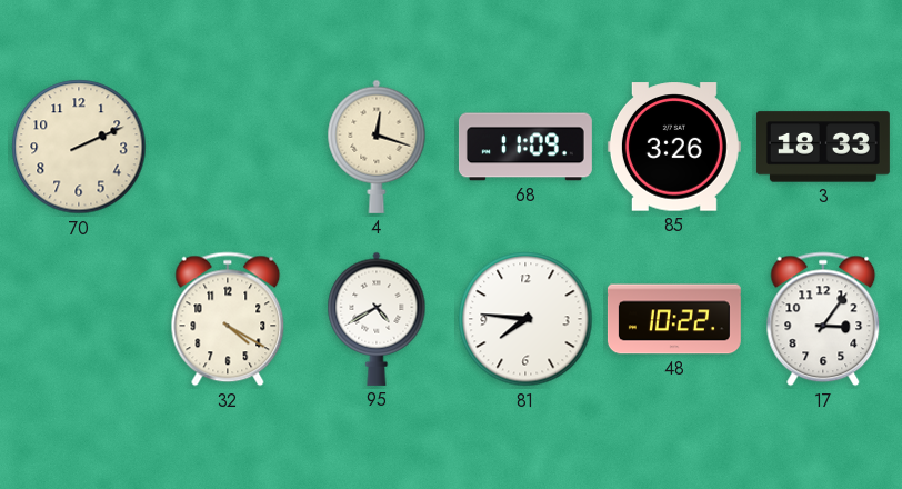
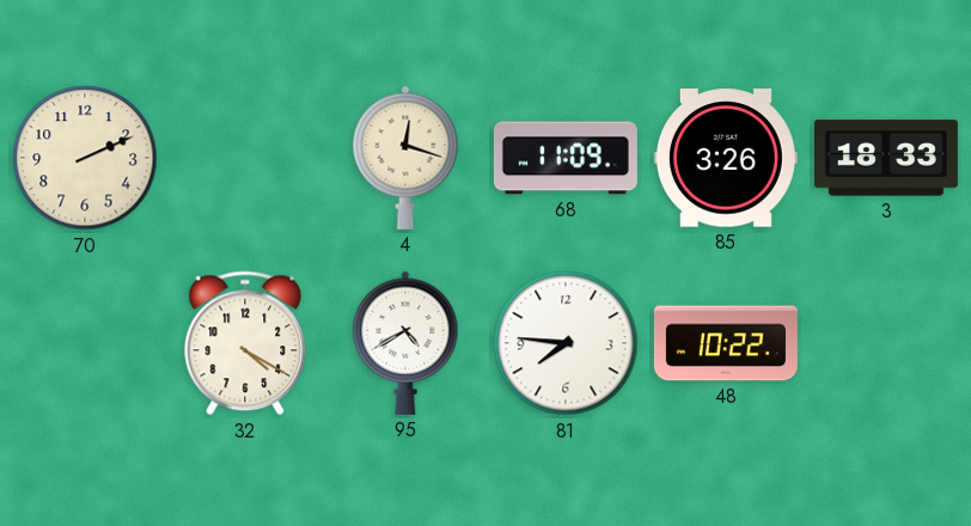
17: 3:06 -> none
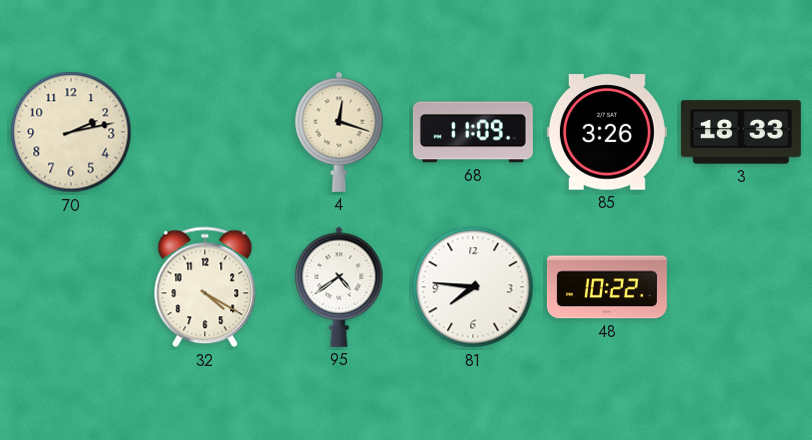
70: 2:11 -> 2:13
95: 4:40 -> 4:39
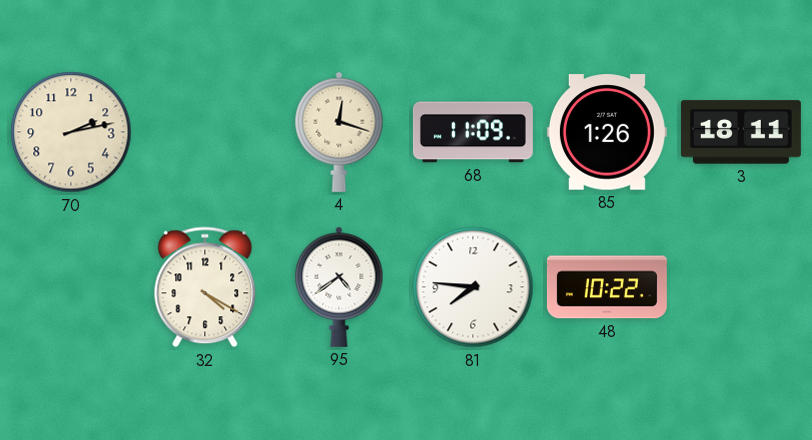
85: 3:26 -> 1:26
3: 18:33 -> 18:11
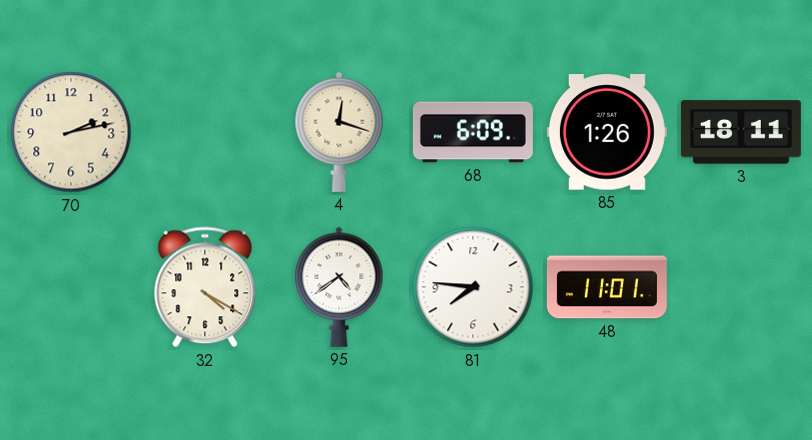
68: 11:09 -> 6:09
48: 10:22 -> 11:01
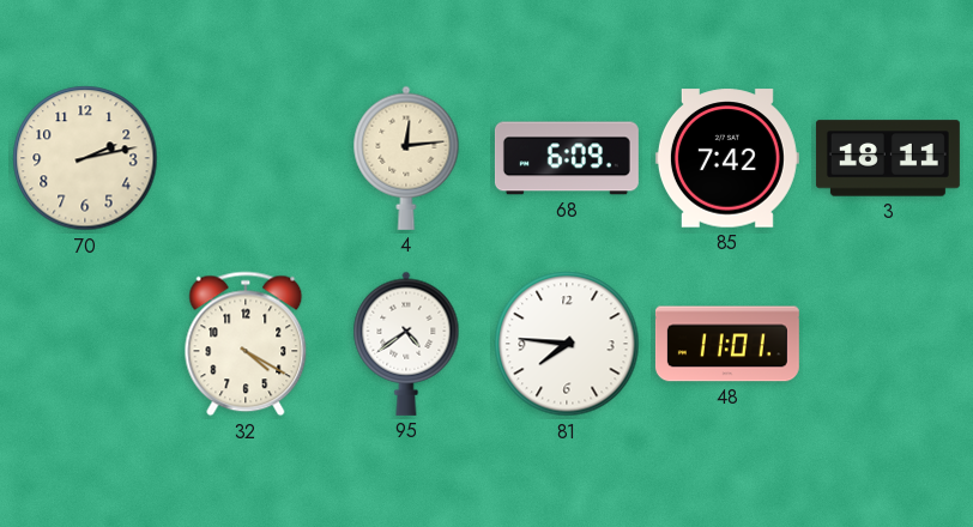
4: 12:18 -> 12:14
85: 1:26 -> 7:42
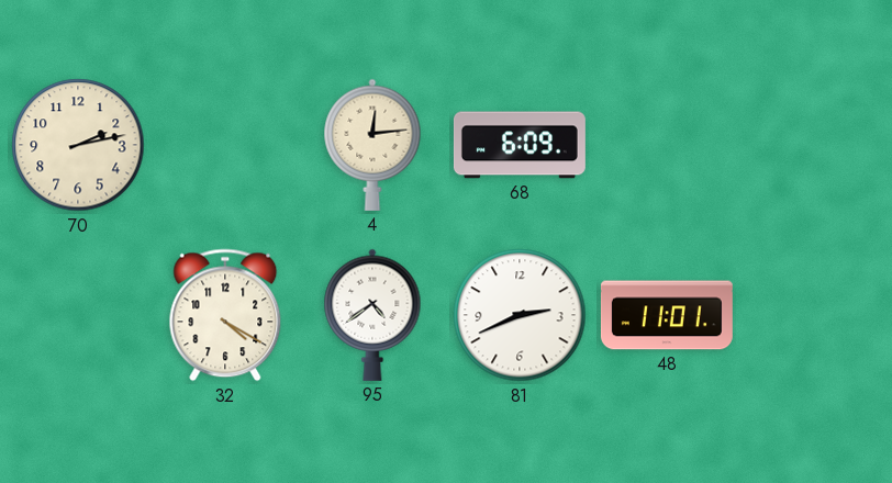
85: 7:42 -> none
3: 18:11 -> none
81: 7:46 -> 2:41
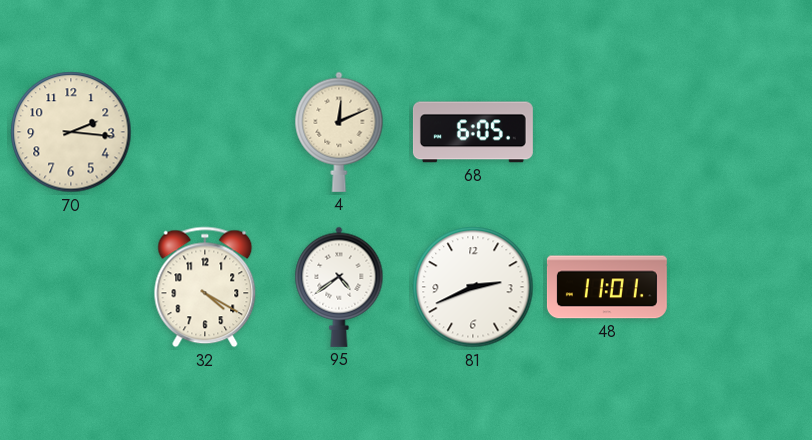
70: 2:13 -> 2:16
4: 12:14 -> 12:11
68: 6:09 -> 6:05
